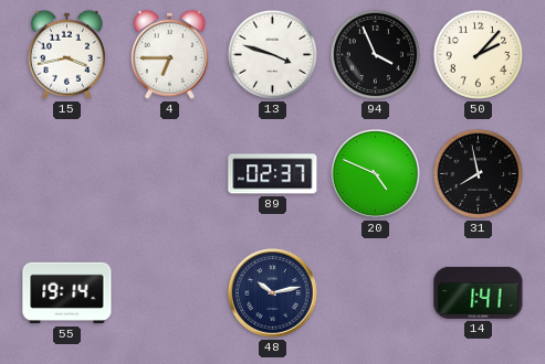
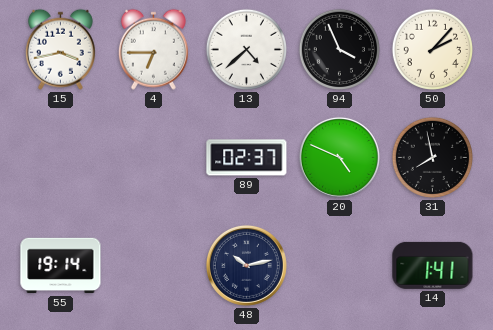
13: 3:48 -> 4:38
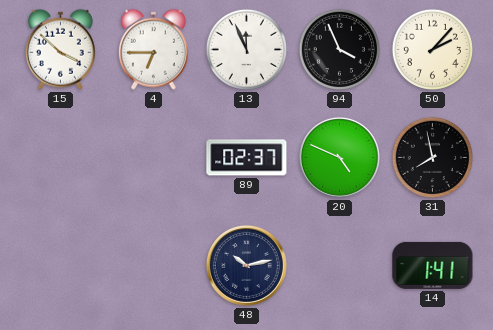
15: 3:43 -> 3:52
13: 4:38 -> 11:56
55: 19:14 -> none
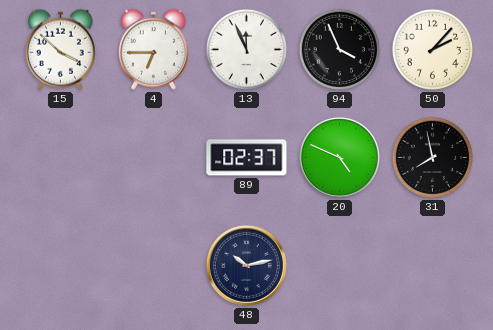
14: 1:41 -> none
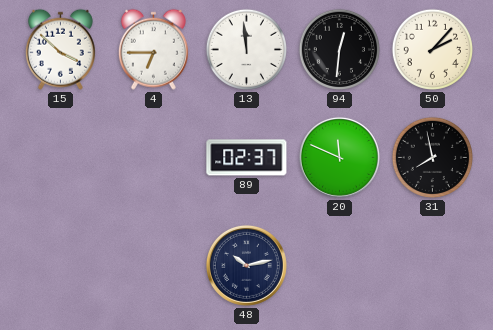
13: 11:56 -> 11:59
94: 3:56 -> 12:31
20: 4:49 -> 11:49
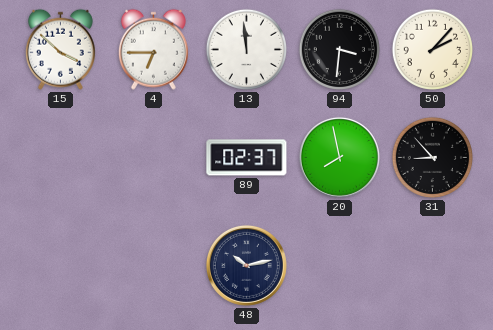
94: 12:31 -> 3:31
20: 11:49 -> 7:58
31: 7:58 -> 8:53
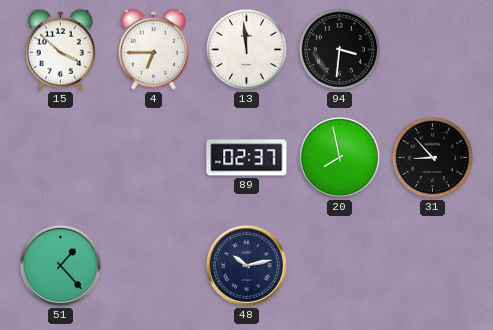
50: 2:07 -> none
51: none -> 1:23
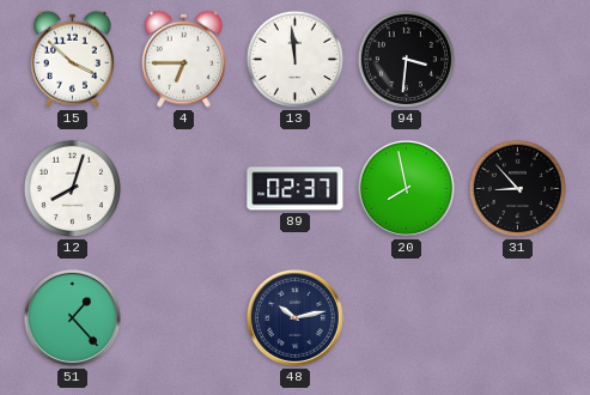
12: none -> 8:03
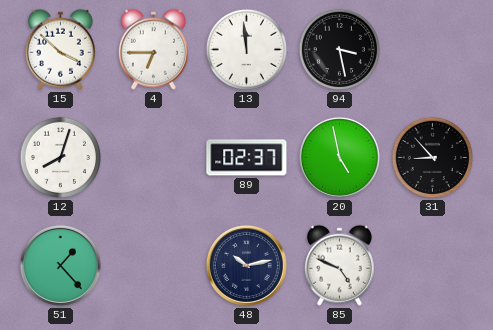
94: 3:31 -> 3:28
20: 7:58 -> 4:58
85: none -> 4:49
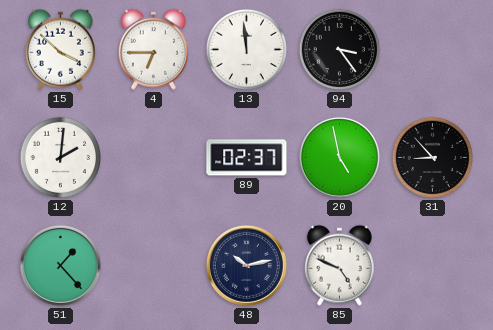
94: 3:28 -> 3:24
12: 8:03 -> 2:01
